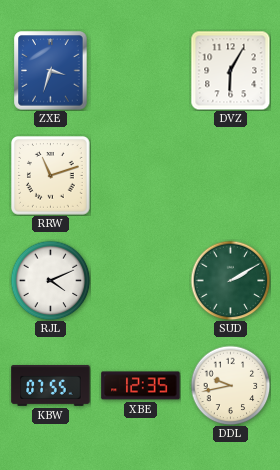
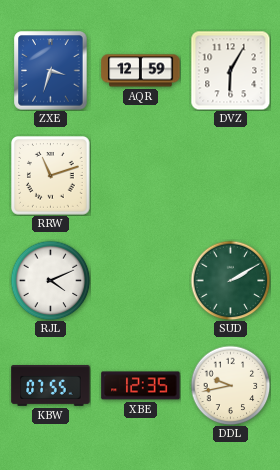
AQR: none -> 12:59
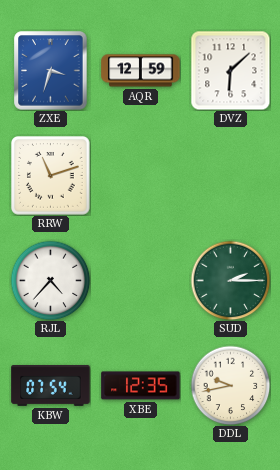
DVZ: 6:05 -> 6:08
RJL: 4:11 -> 4:37
SUD: 2:10 -> 2:15
KBW: 07:55 -> 07:54
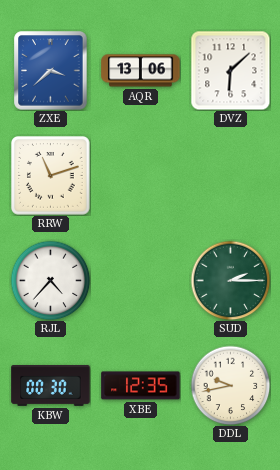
ZXE: 3:33 -> 3:38
AQR: 12:59 -> 13:06
KBW: 07:54 -> 00:30
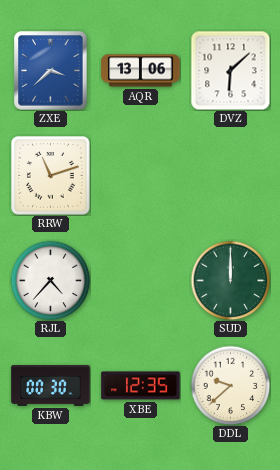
SUD: 2:15 -> 12:00
DDL: 9:43 -> 9:38
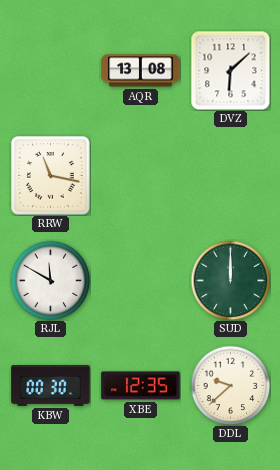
ZXE: 3:38 -> none
AQR: 13:06 -> 13:08
RRW: 11:12 -> 11:17
RJL: 4:37 -> 11:50
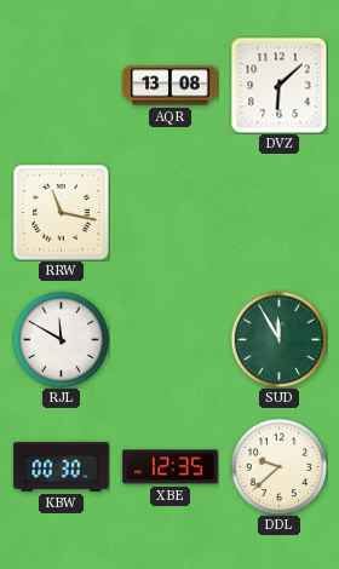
SUD: 12:00 -> 11:55
